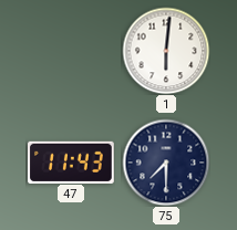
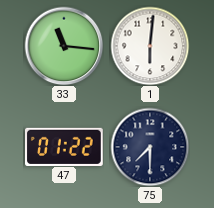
33: none -> 11:16
47: 11:43 -> 01:22
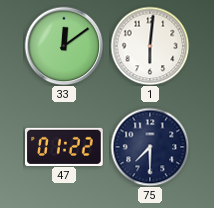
33: 11:16 -> 12:09
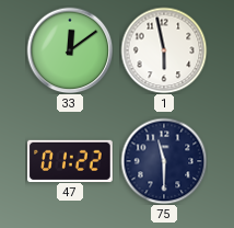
1: 6:01 -> 5:58
75: 7:30 -> 11:30
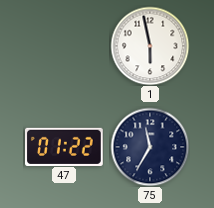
33: 12:09 -> none
75: 11:30 -> 11:35
